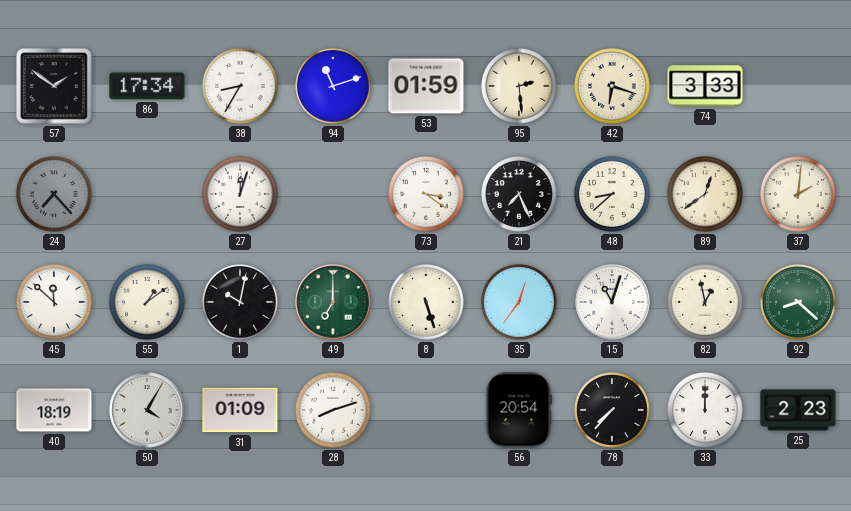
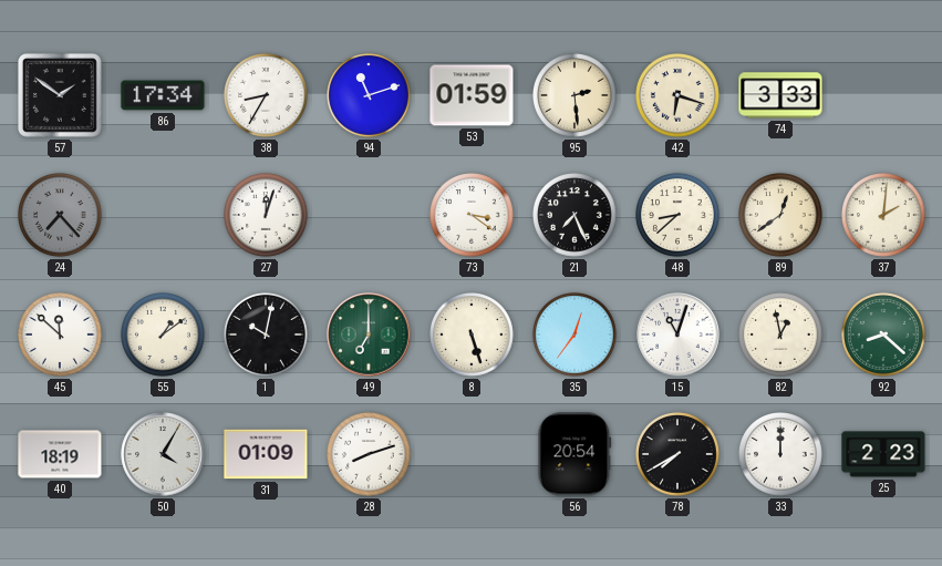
78: 7:37 -> 7:40
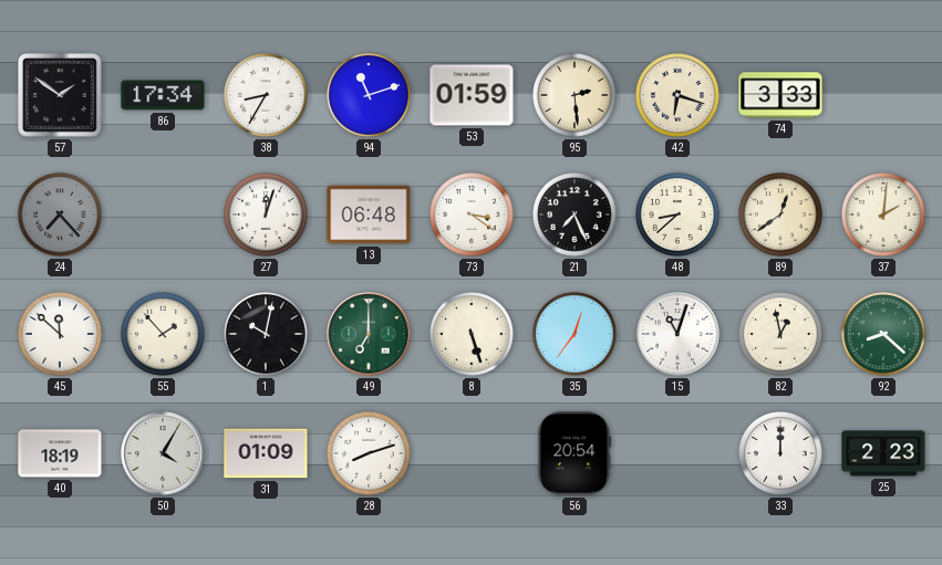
13: none -> 06:48
55: 1:09 -> 1:53
78: 7:40 -> none
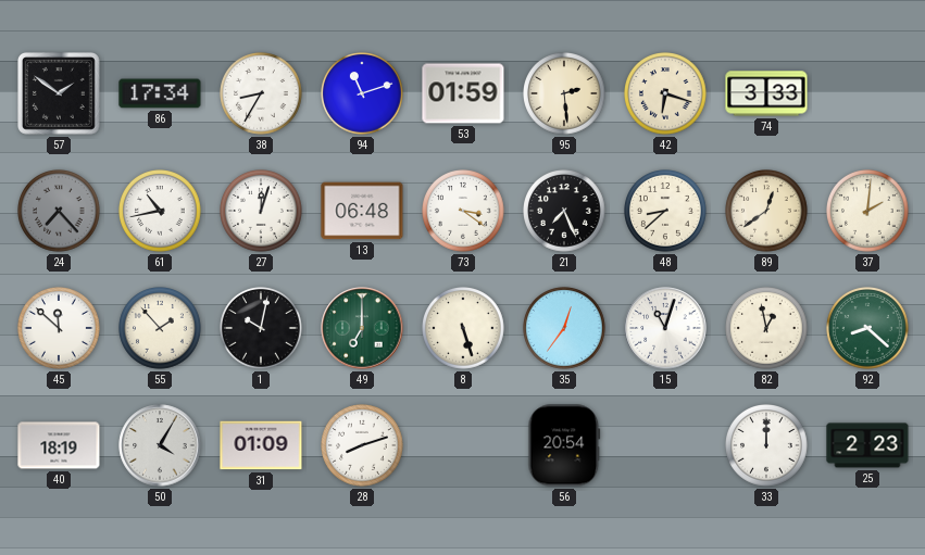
61: none -> 10:43
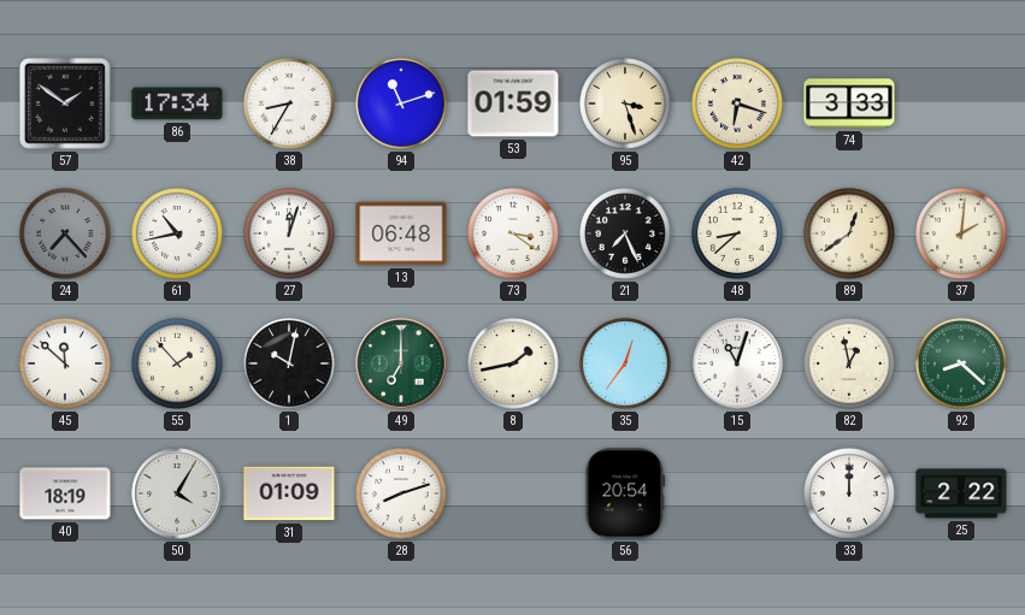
95: 2:29 -> 3:27
8: 5:27 -> 1:43
25: 2:23 -> 2:22
